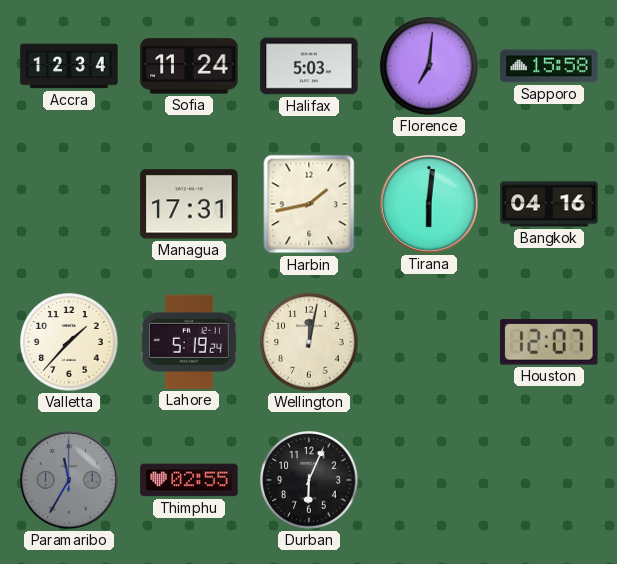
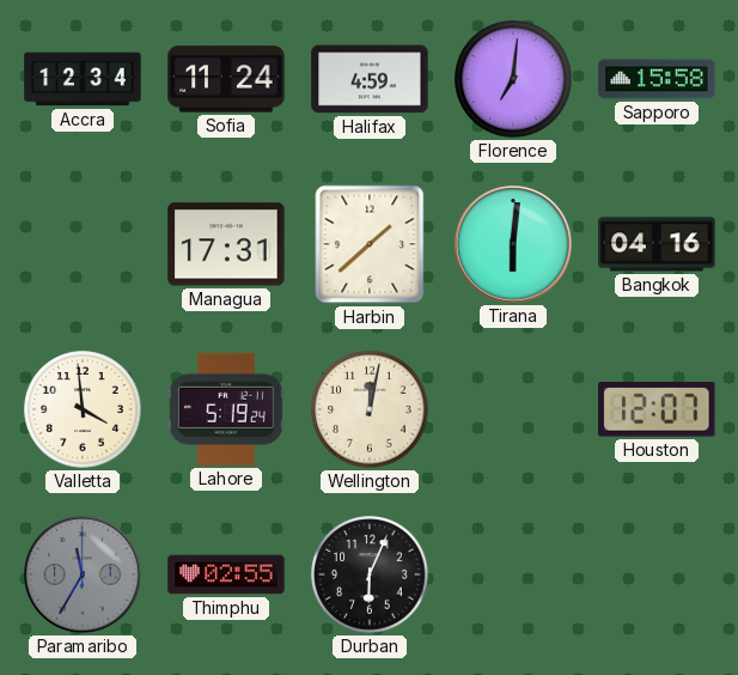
Halifax: 5:03 -> 4:59
Harbin: 1:43 -> 1:38
Valletta: 1:37 -> 3:59
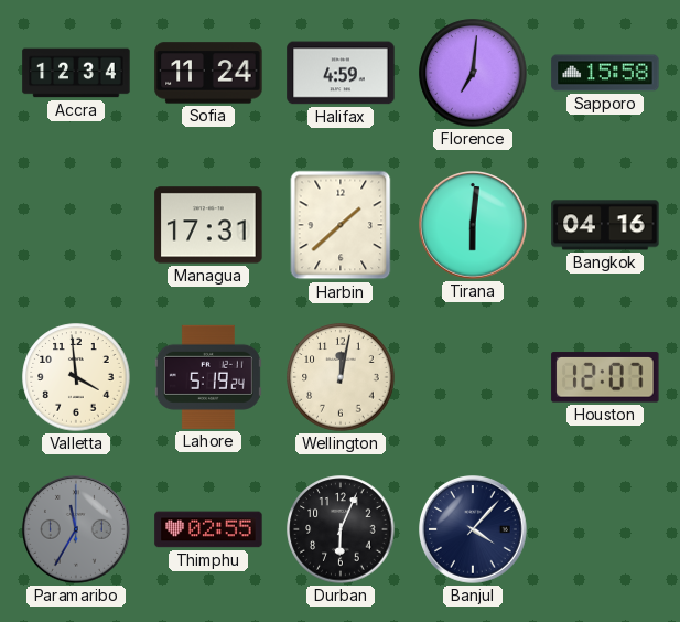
Banjul: none -> 4:07
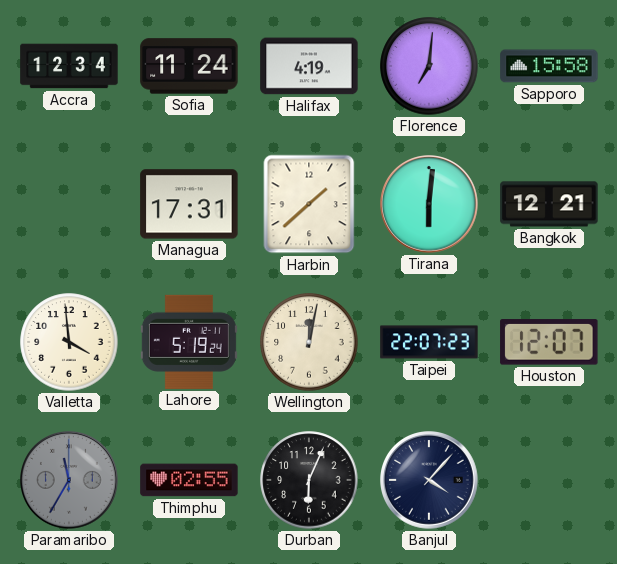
Halifax: 4:59 -> 4:19
Bangkok: 04:16 -> 12:21
Taipei: none -> 22:07
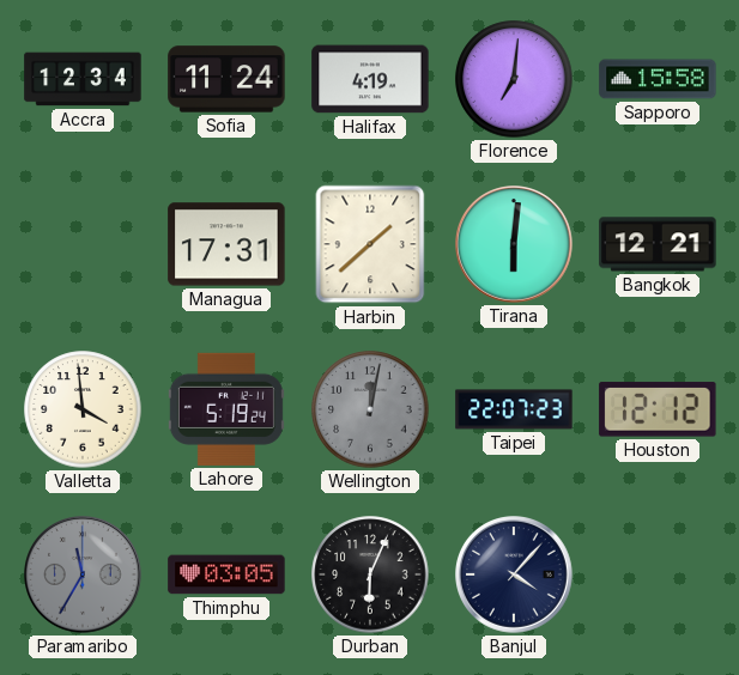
Wellington dial: cream -> grey
Houston: 12:07 -> 12:12
Thimphu: 02:55 -> 03:05
